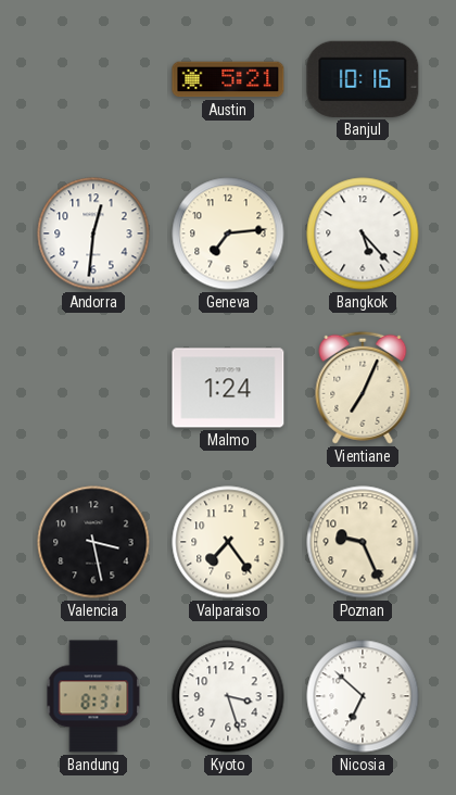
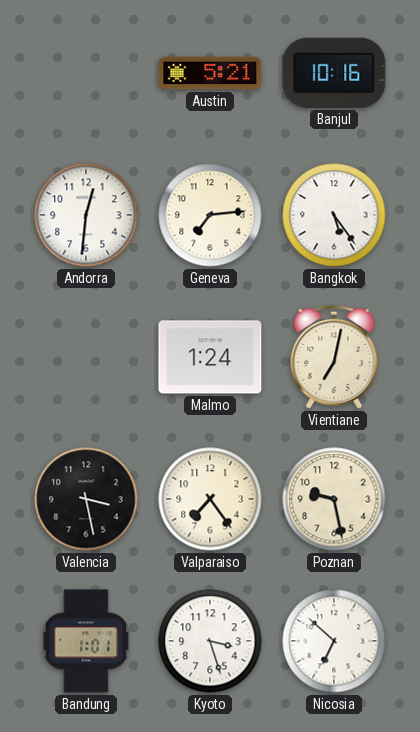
Bangkok: 5:23 -> 5:24
Vientiane: 7:04 -> 7:02
Poznan: 9:26 -> 9:28
Bandung: 8:31 -> 1:01
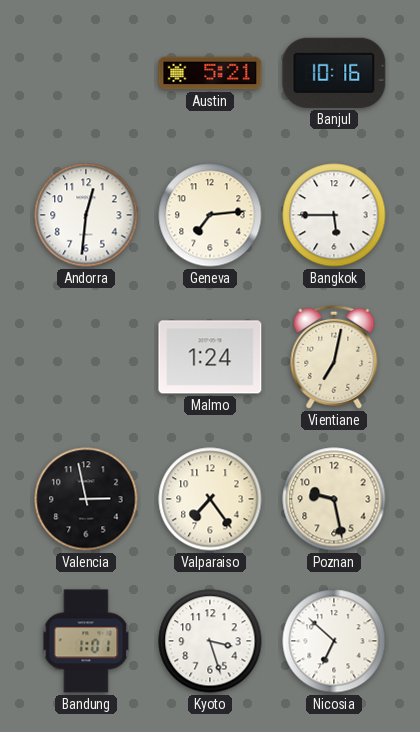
Bangkok: 5:24 -> 5:45
Valencia: 3:28 -> 2:58
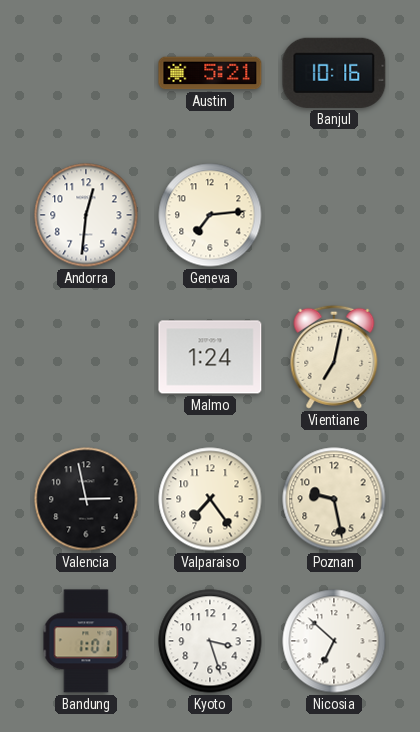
Bangkok: 5:45 -> none
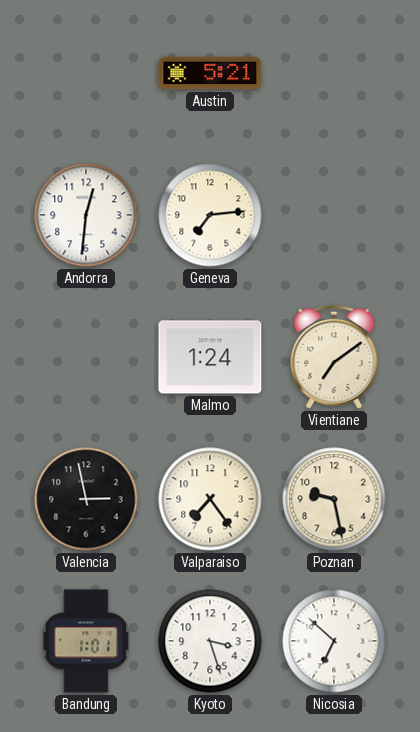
Banjul: 10:16 -> none
Vientiane: 7:02 -> 7:09
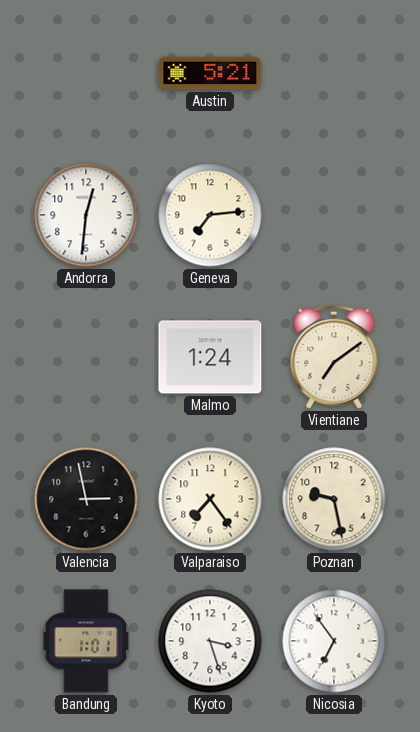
Nicosia: 6:52 -> 6:54
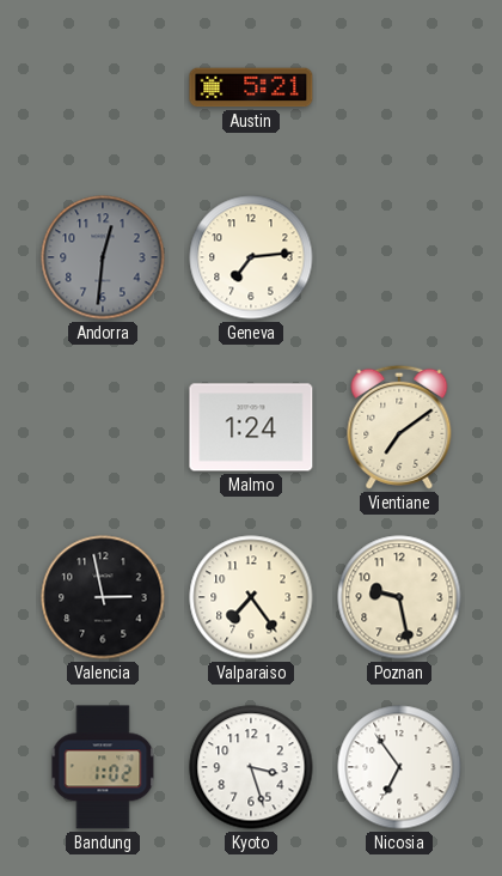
Andorra dial: white -> grey
Bandung: 1:01 -> 1:02
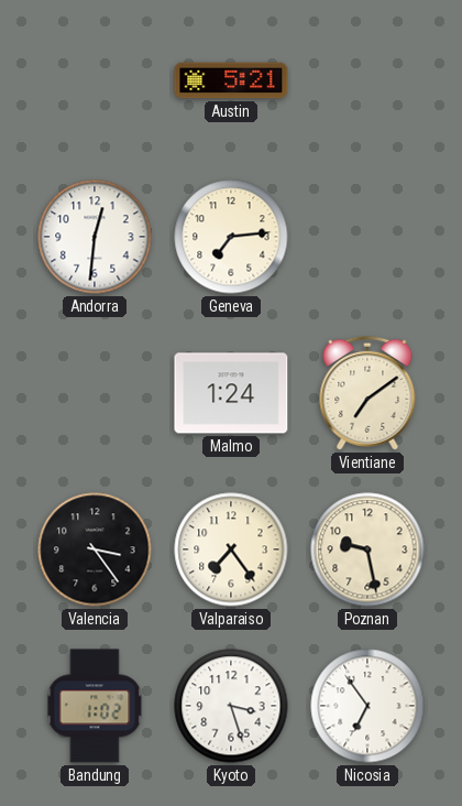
Andorra dial: grey -> white
Valencia: 2:58 -> 3:24
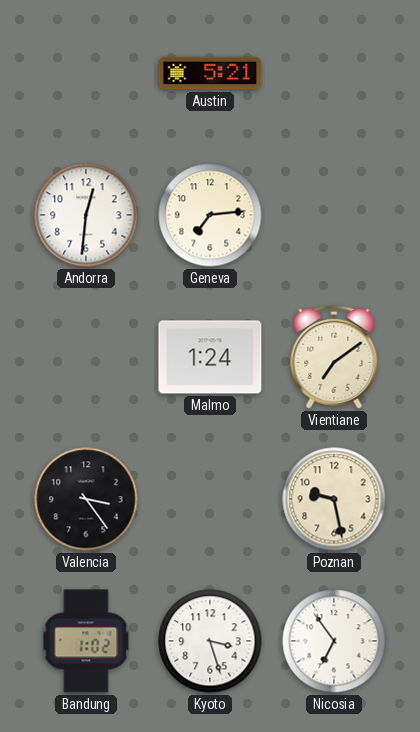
Valparaiso: 7:24 -> none
